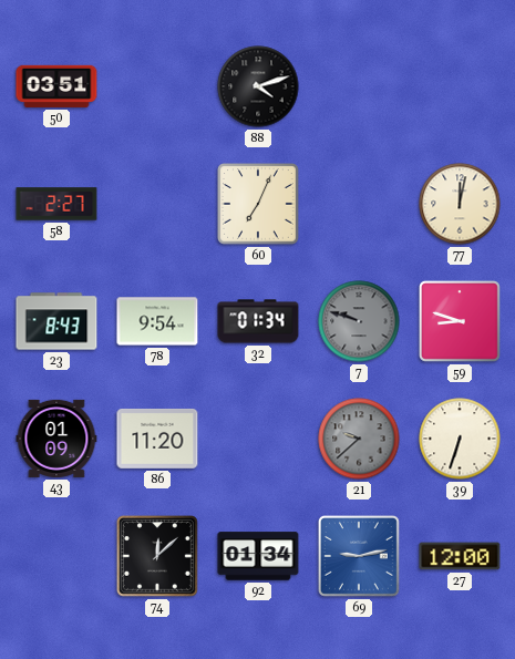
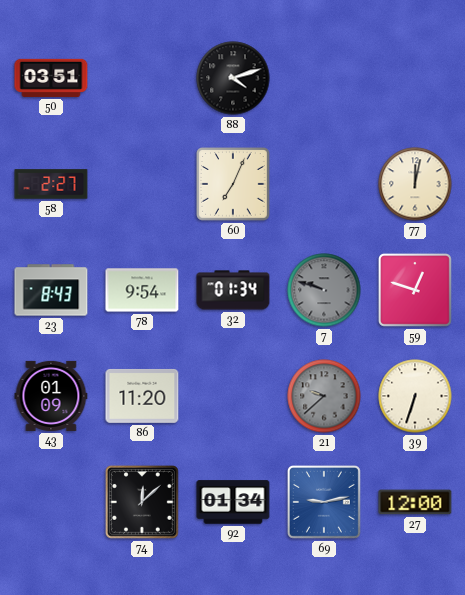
59: 8:48 -> 12:48
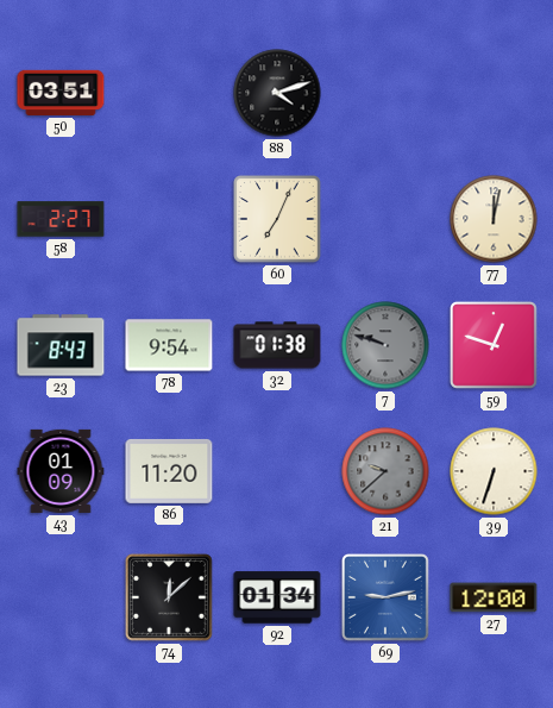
32: 01:34 -> 01:38
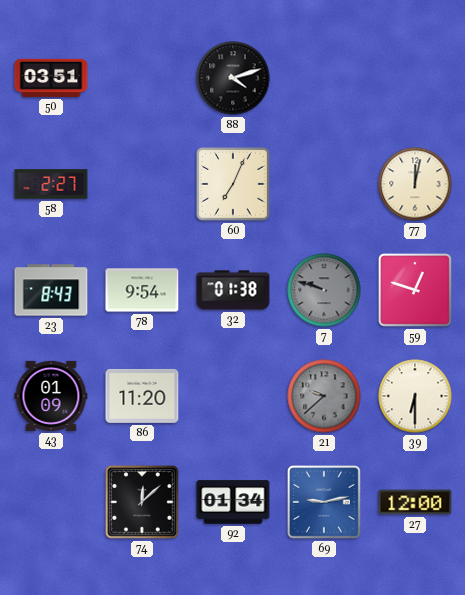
39: 6:33 -> 6:30
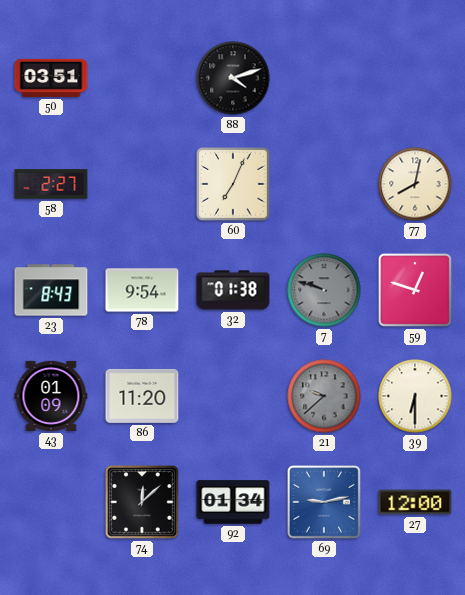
77: 12:02 -> 8:02
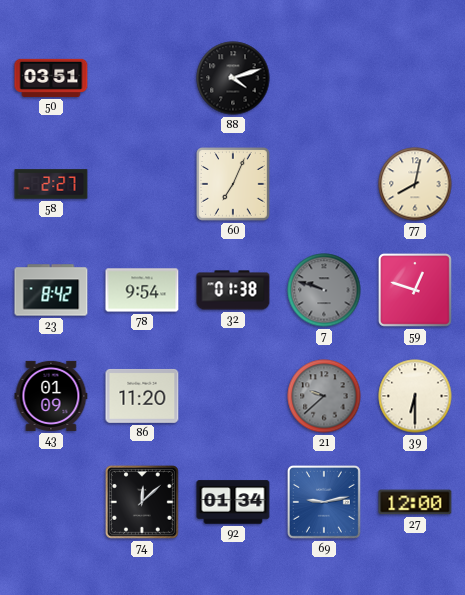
23: 8:43 -> 8:42
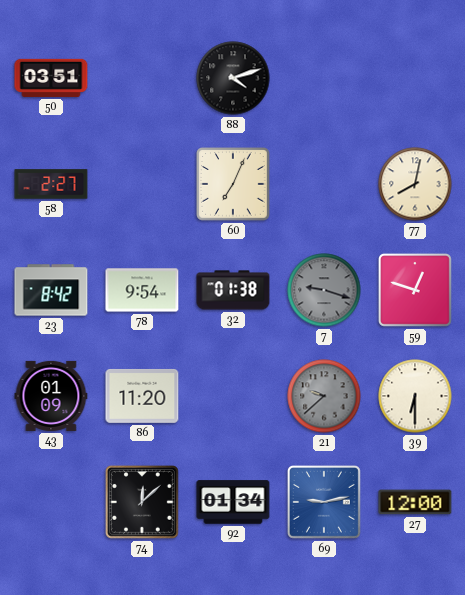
7: 9:48 -> 9:18
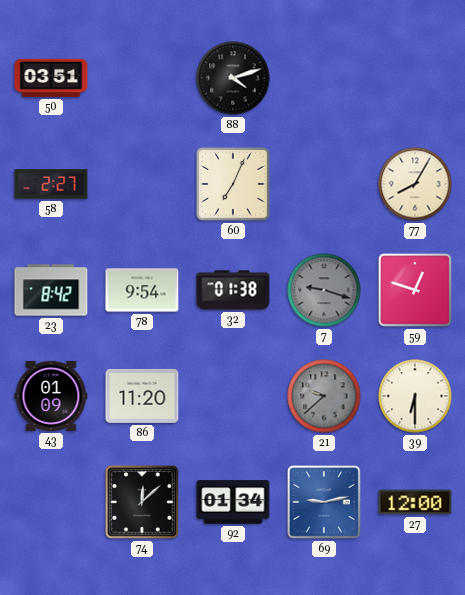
77: 8:02 -> 8:05
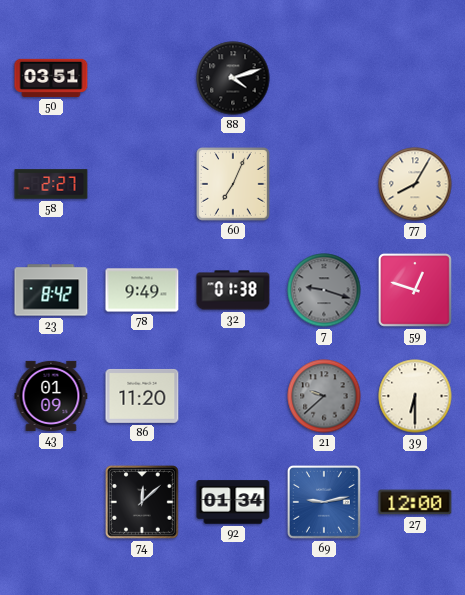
78: 9:54 -> 9:49
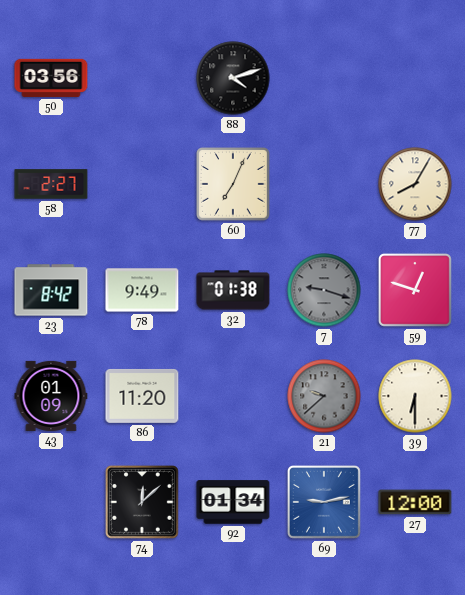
50: 03:51 -> 03:56
